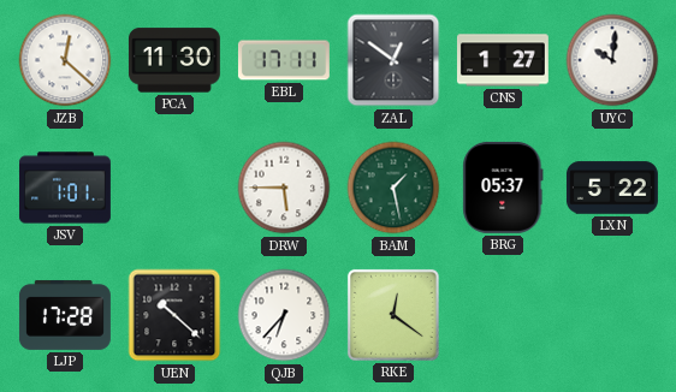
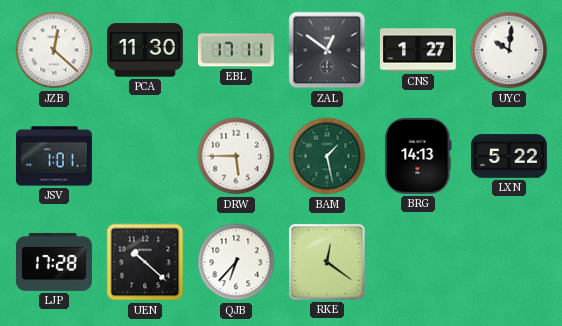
BRG: 05:37 -> 14:13
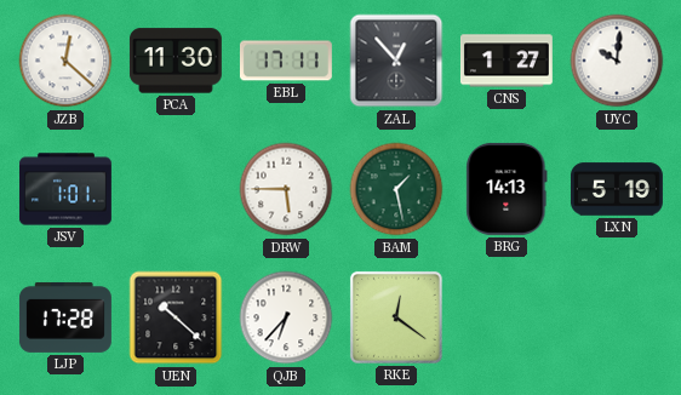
ZAL: 12:51 -> 12:53
LXN: 5:22 -> 5:19
